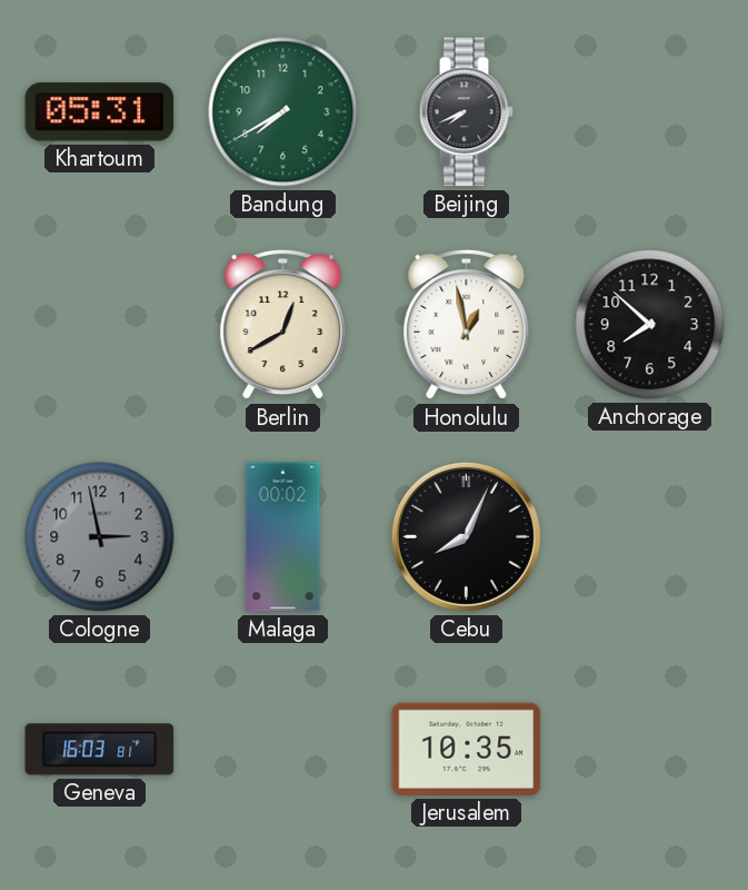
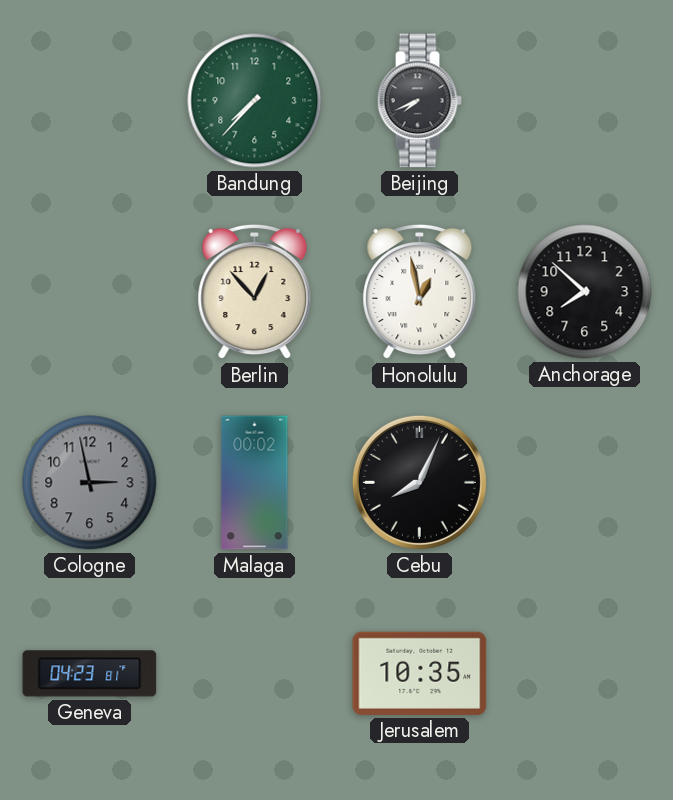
Khartoum: 05:31 -> none
Bandung: 7:40 -> 7:37
Berlin: 12:40 -> 12:53
Geneva: 16:03 -> 04:23
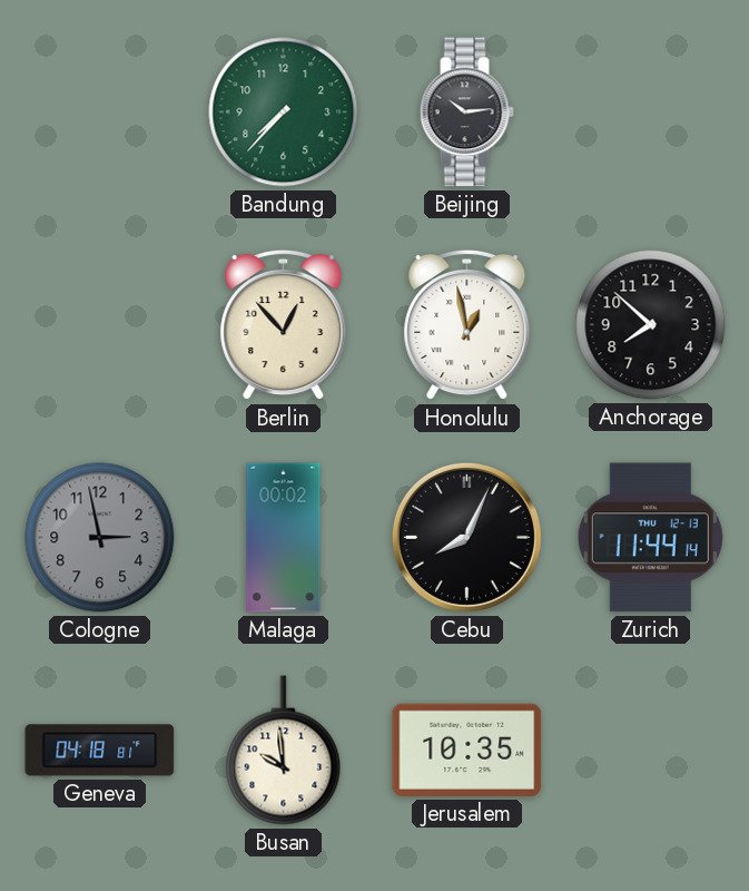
Beijing: 7:41 -> 10:14
Zurich: none -> 11:44
Geneva: 04:23 -> 04:18
Busan: none -> 9:59
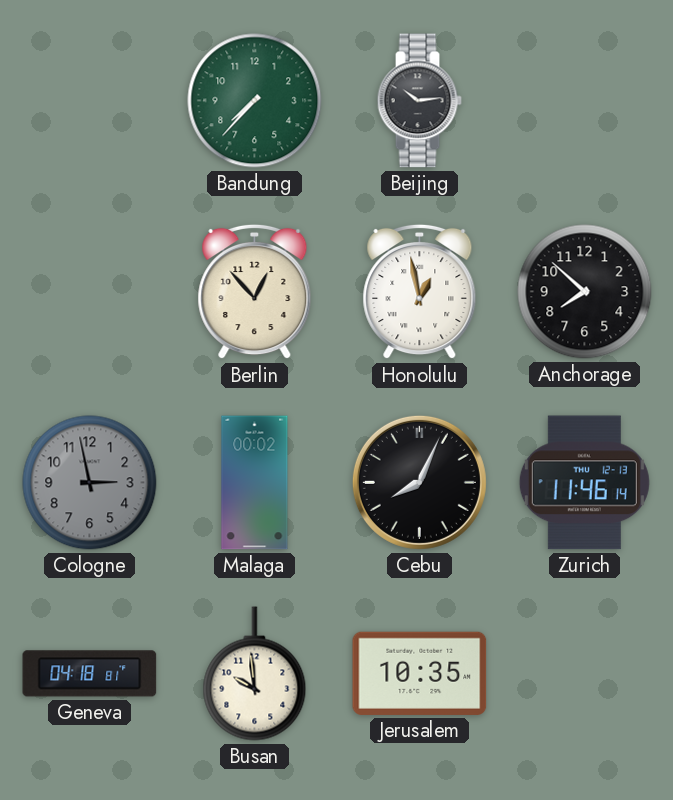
Zurich: 11:44 -> 11:46
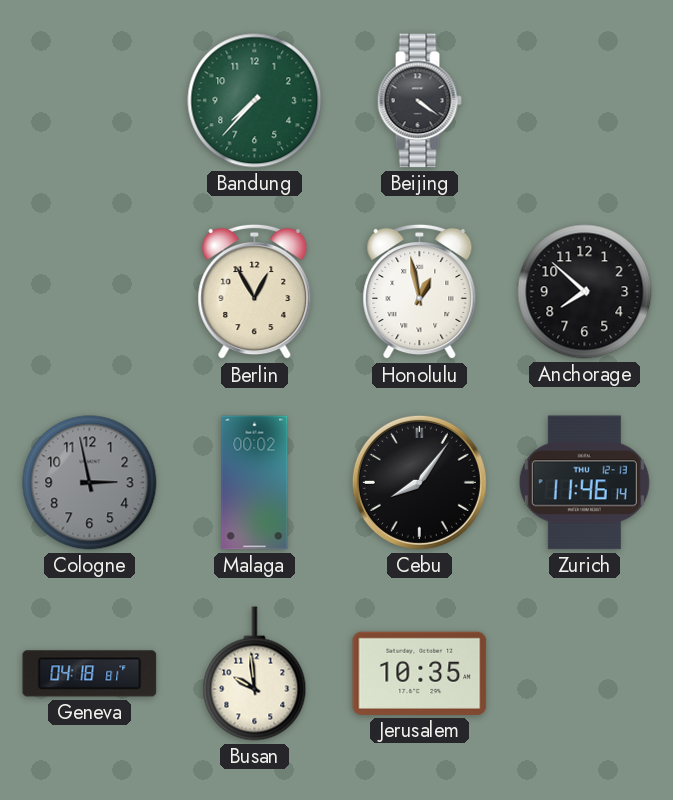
Beijing: 10:14 -> 4:21
Berlin: 12:53 -> 12:55
Cebu: 8:04 -> 8:06
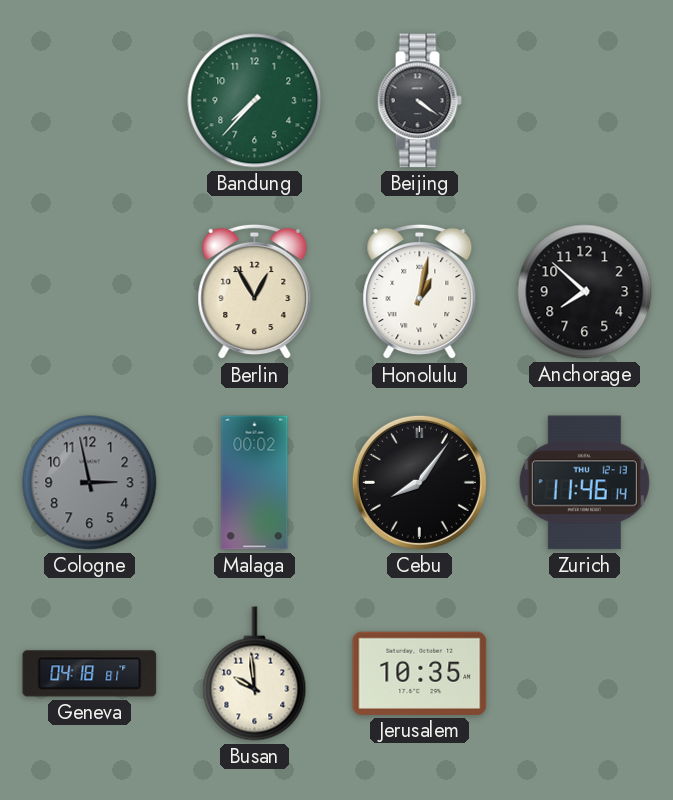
Honolulu: 12:58 -> 1:02
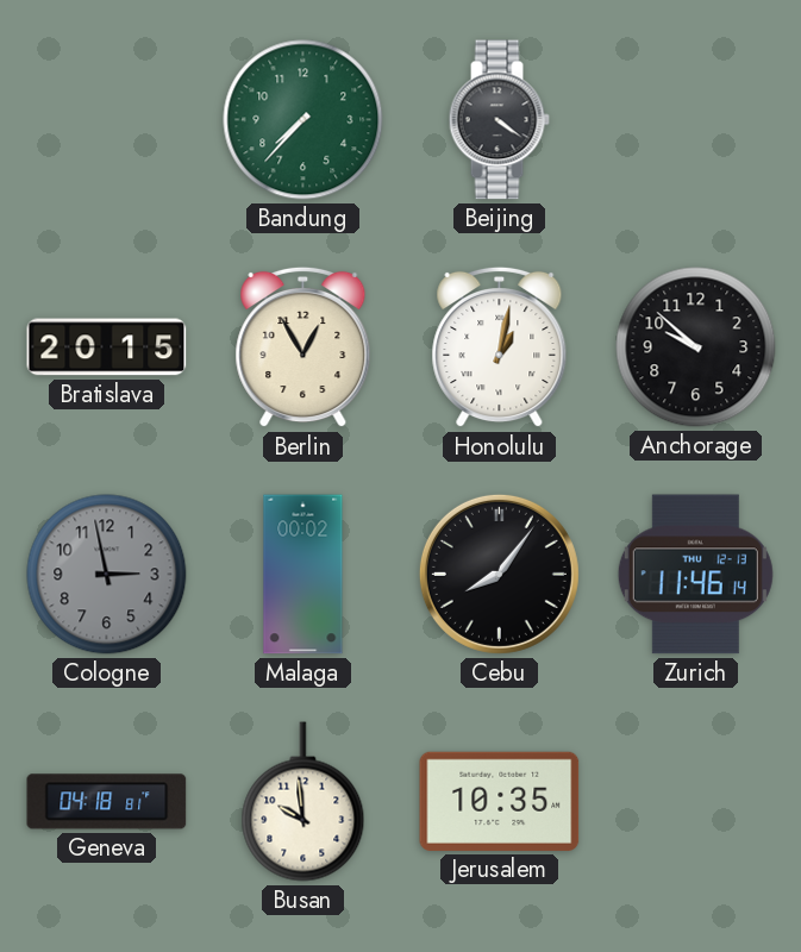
Bratislava: none -> 20:15
Anchorage: 7:52 -> 9:52
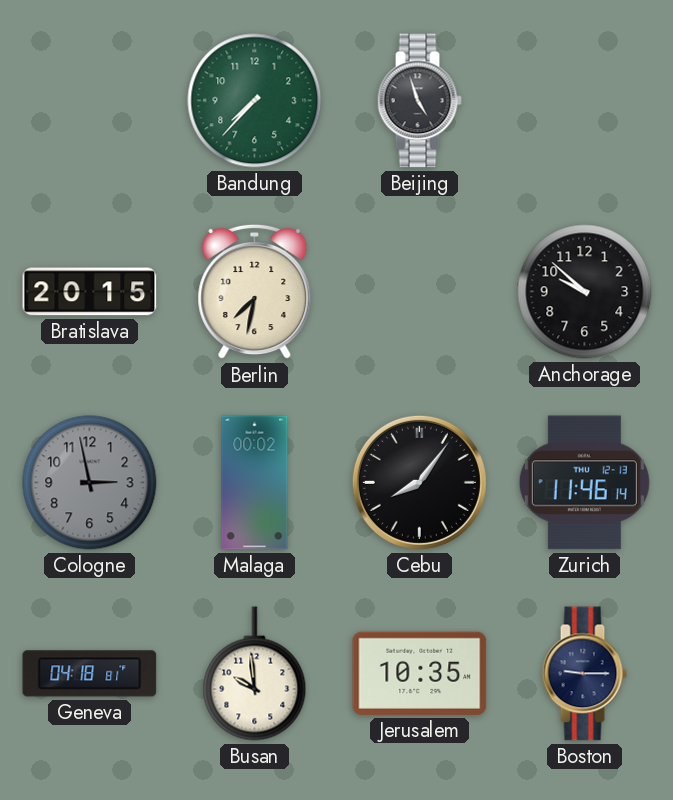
Beijing: 4:21 -> 4:57
Berlin: 12:55 -> 7:32
Honolulu: 1:02 -> none
Boston: none -> 9:15
